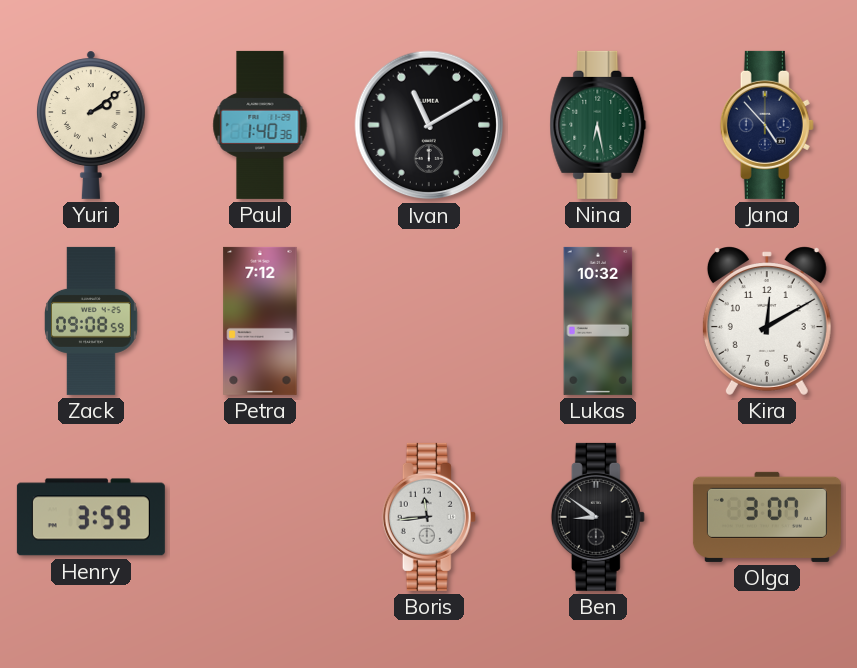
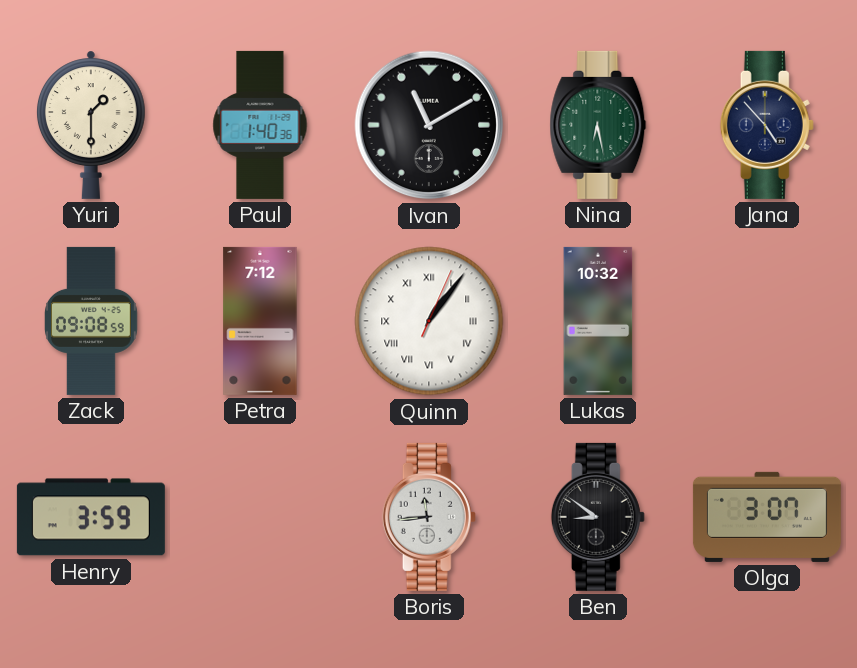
Yuri: 2:09 -> 1:30
Quinn: none -> 1:06
Kira: 12:10 -> none
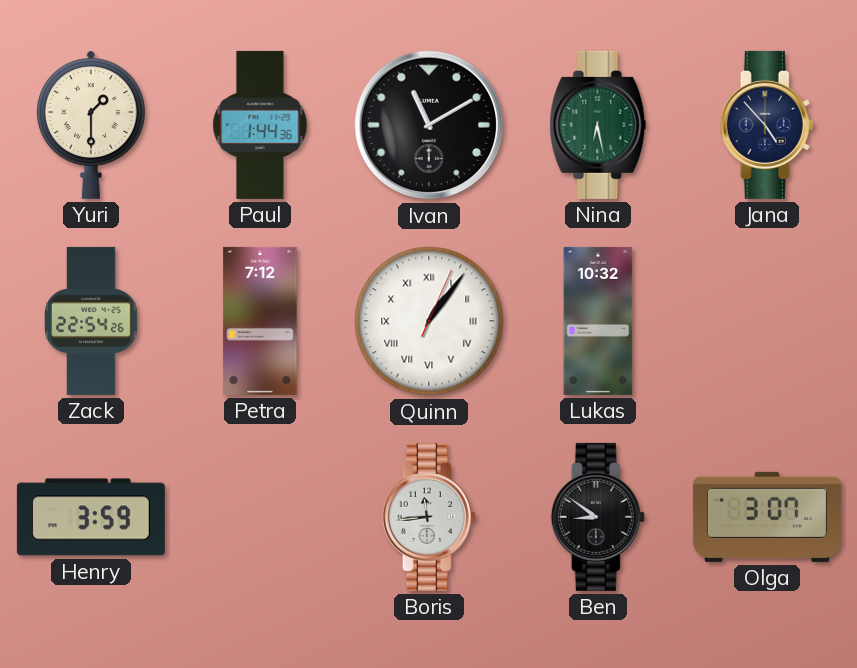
Paul: 1:40 -> 1:44
Zack: 09:08 -> 22:54
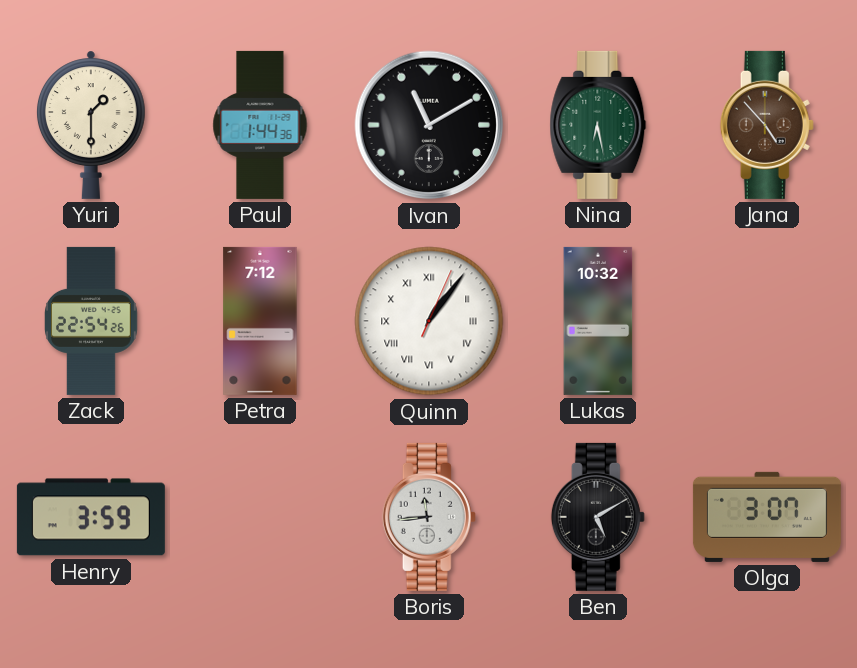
Jana dial: navy -> brown
Ben: 8:51 -> 5:10
